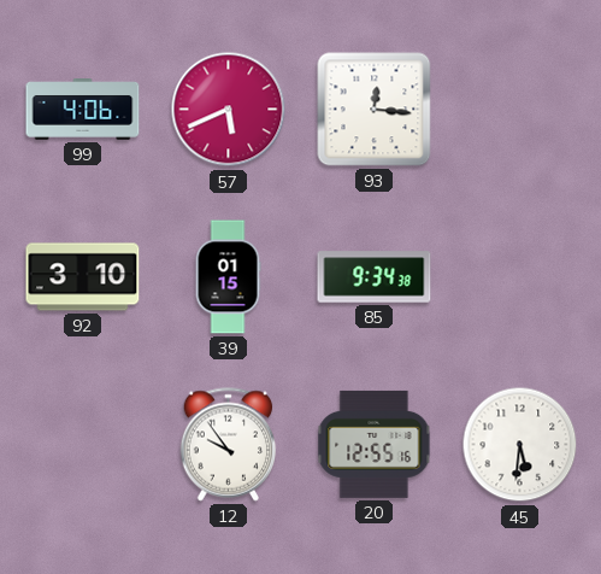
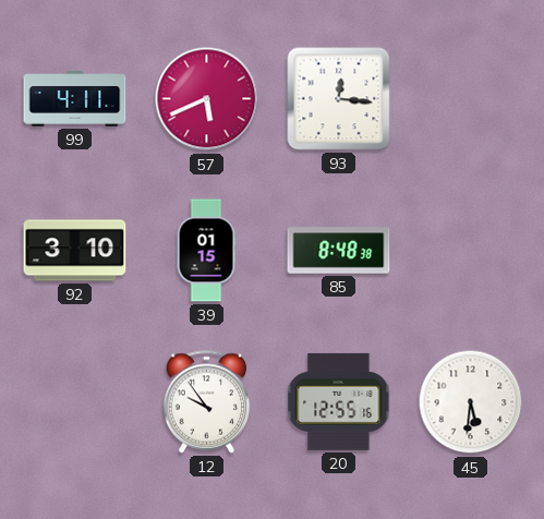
99: 4:06 -> 4:11
85: 9:34 -> 8:48
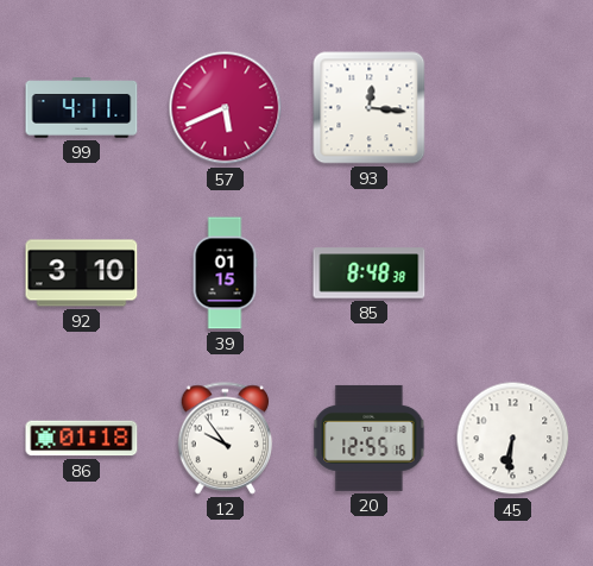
86: none -> 01:18
45: 5:31 -> 6:31
